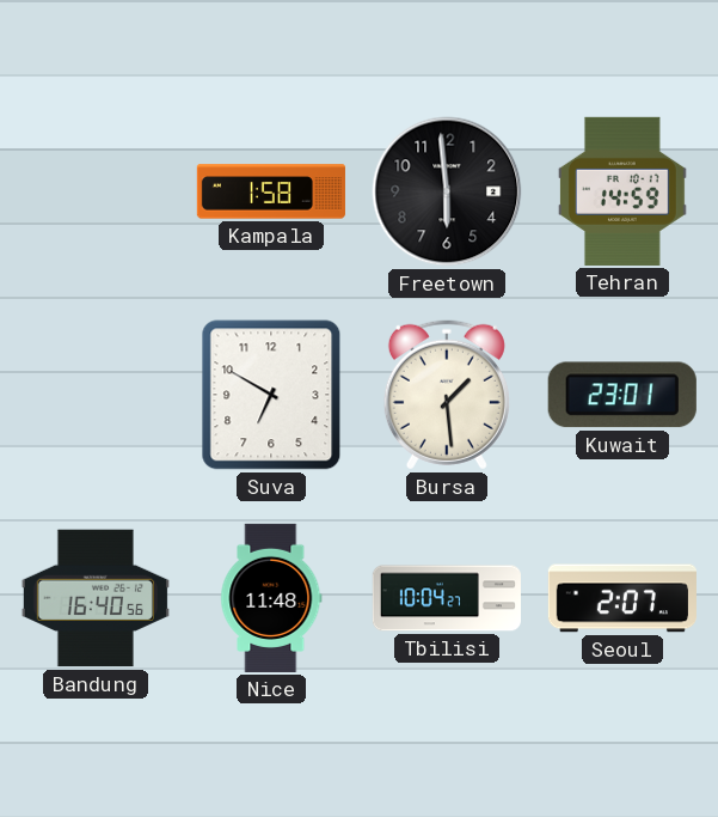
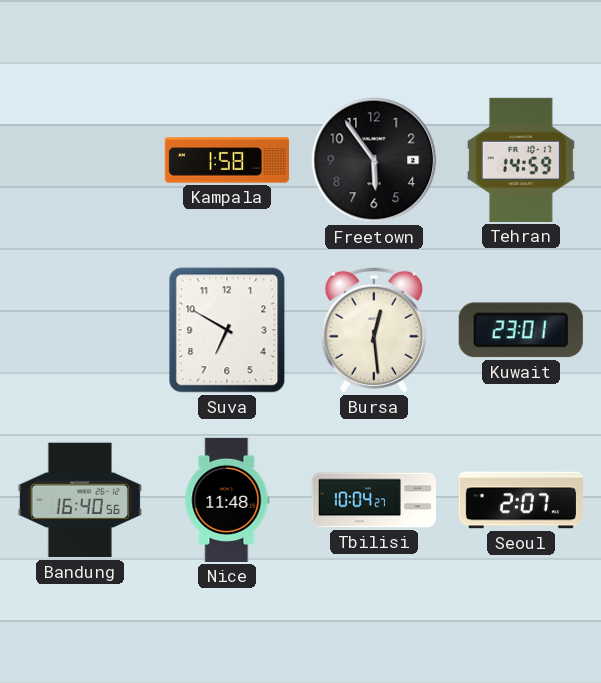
Freetown: 5:59 -> 5:54
Bursa: 1:29 -> 12:29
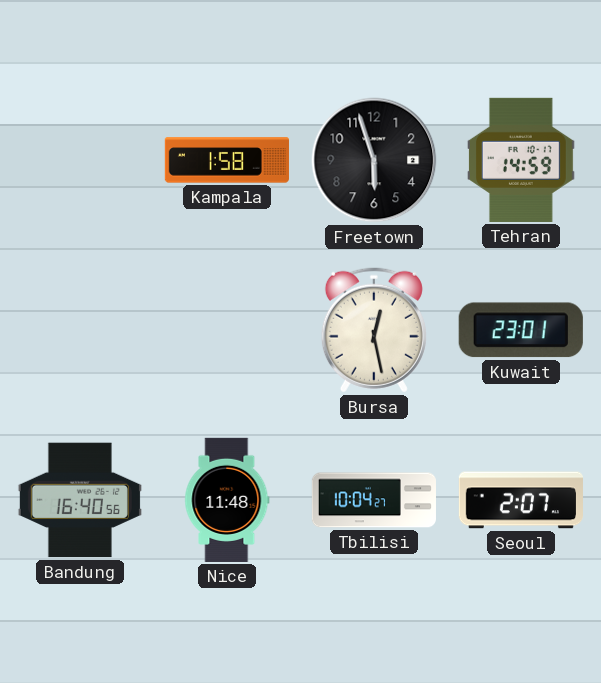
Freetown: 5:54 -> 5:57
Suva: 6:50 -> none
Bursa: 12:29 -> 12:28
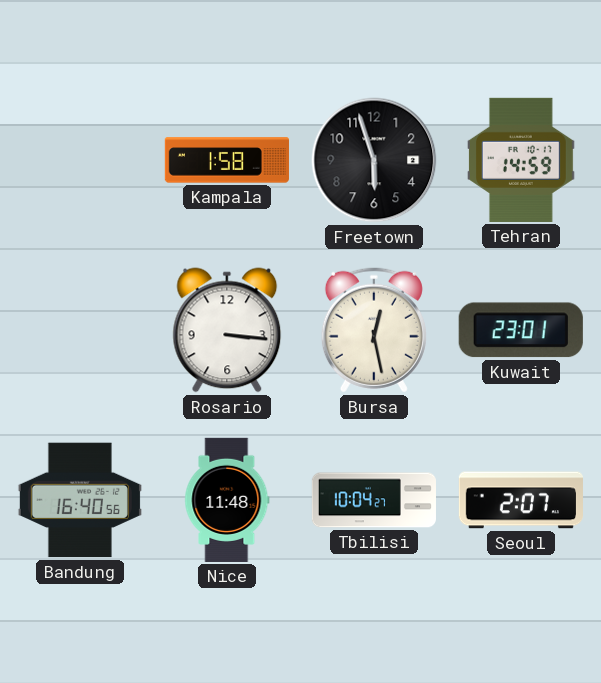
Rosario: none -> 3:16
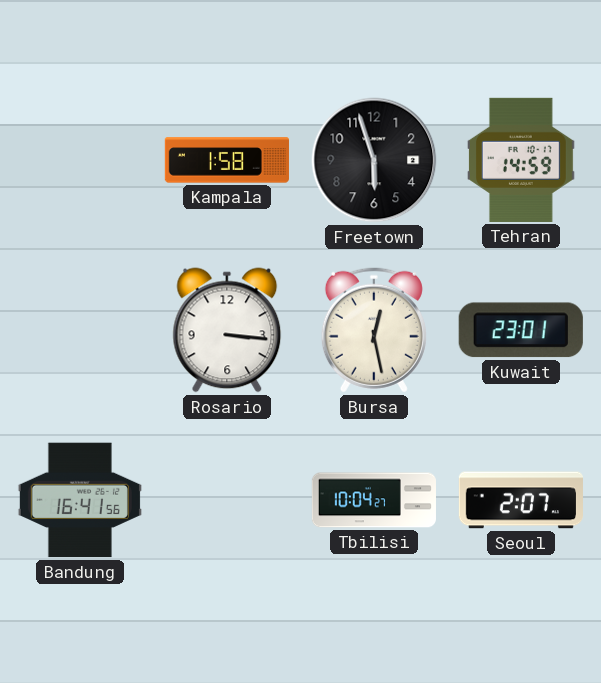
Bandung: 16:40 -> 16:41
Nice: 11:48 -> none
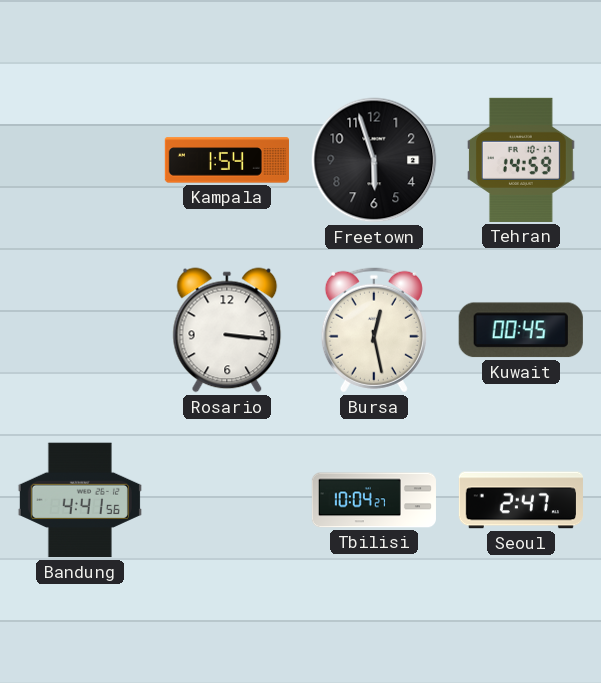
Kampala: 1:58 -> 1:54
Kuwait: 23:01 -> 00:45
Bandung: 16:41 -> 4:41
Seoul: 2:07 -> 2:47
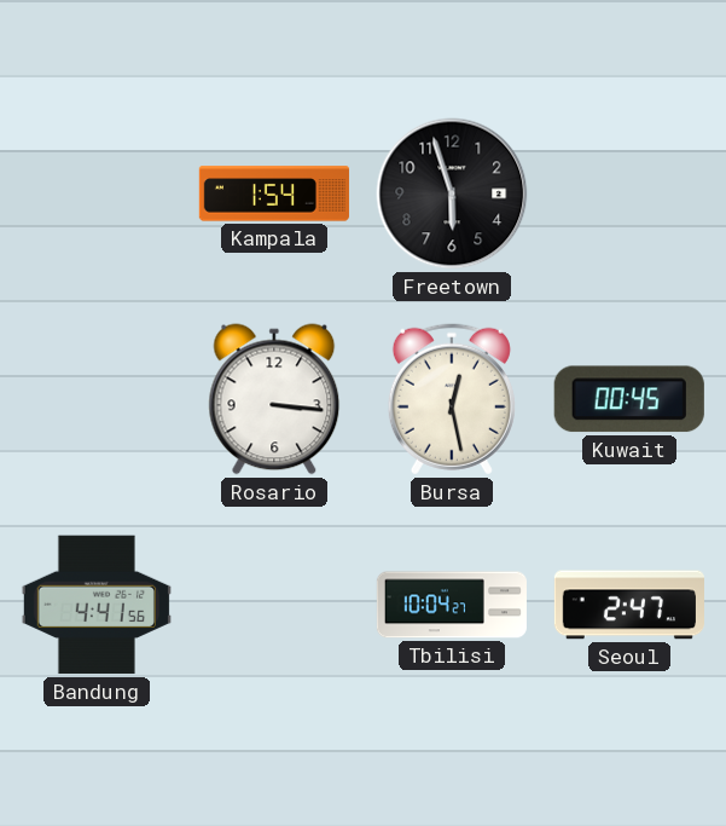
Tehran: 14:59 -> none
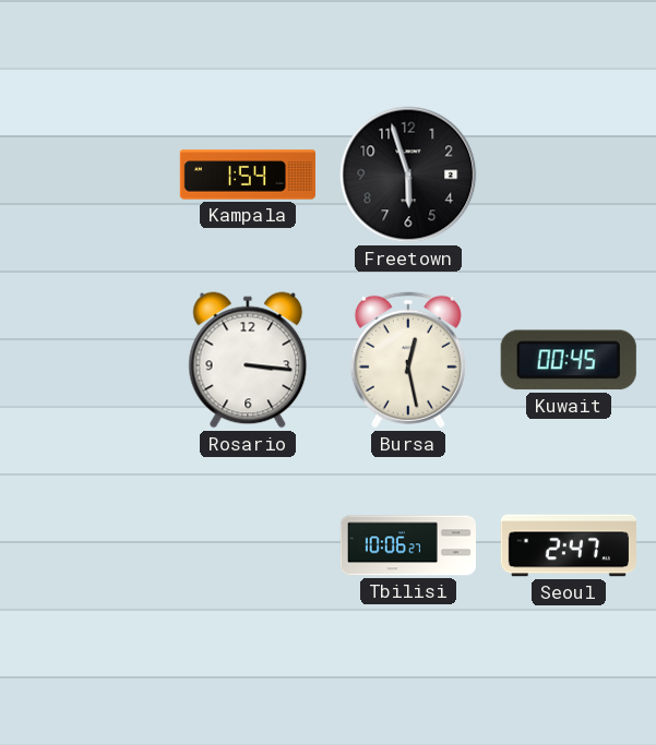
Bandung: 4:41 -> none
Tbilisi: 10:04 -> 10:06
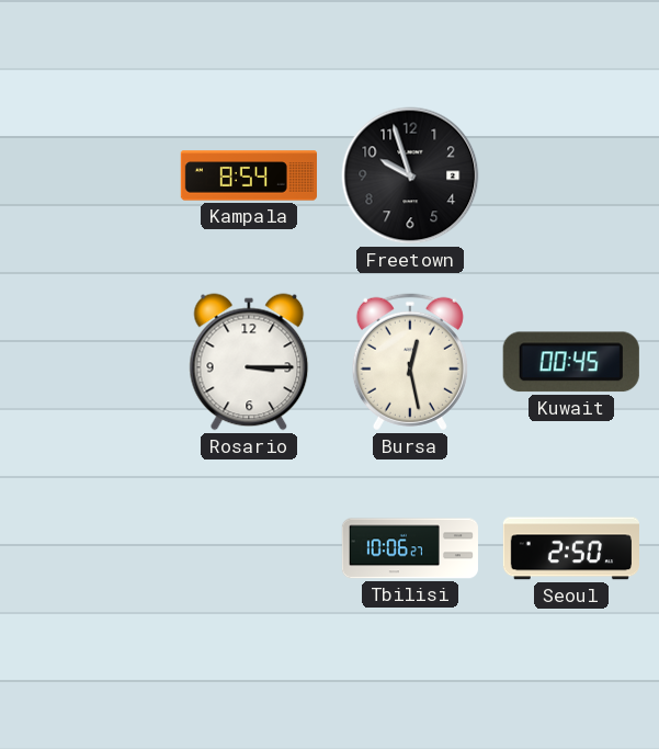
Kampala: 1:54 -> 8:54
Freetown: 5:57 -> 9:57
Rosario: 3:16 -> 3:15
Seoul: 2:47 -> 2:50
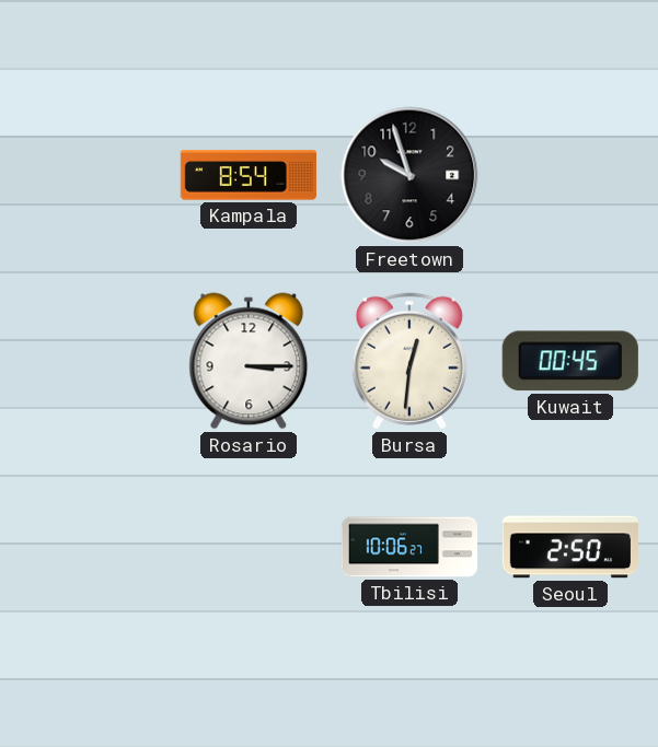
Bursa: 12:28 -> 12:31
